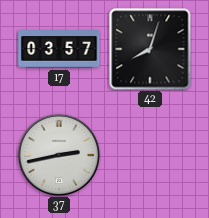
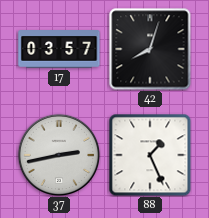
88: none -> 1:26
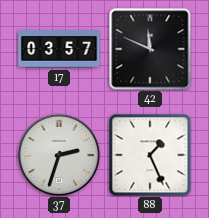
42: 8:03 -> 11:49
37: 2:43 -> 2:33
